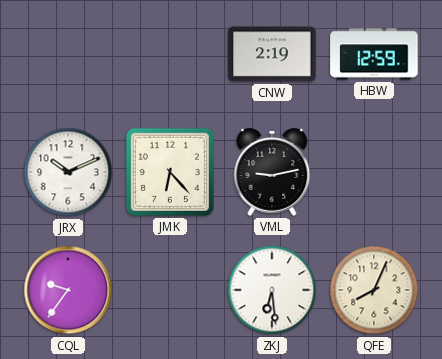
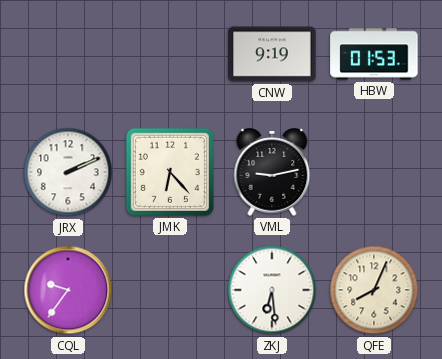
CNW: 2:19 -> 9:19
HBW: 12:59 -> 01:53
JRX: 10:11 -> 2:11
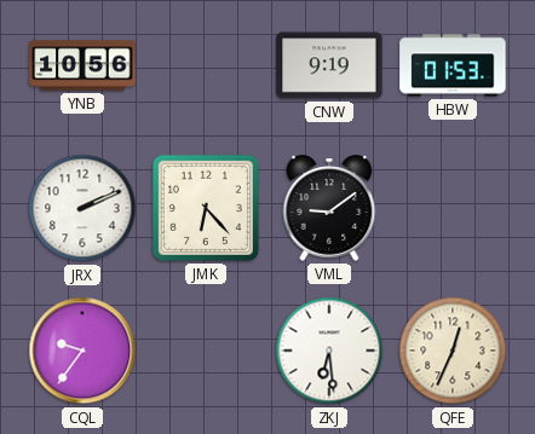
YNB: none -> 10:56
VML: 9:13 -> 9:09
QFE: 8:04 -> 12:34
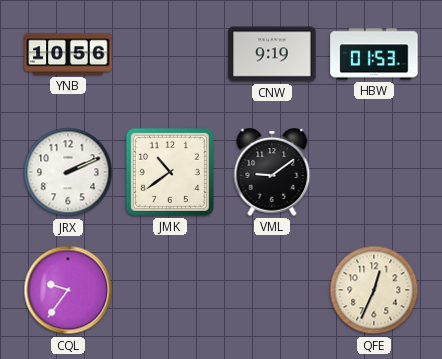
JMK: 6:23 -> 10:39
ZKJ: 6:29 -> none
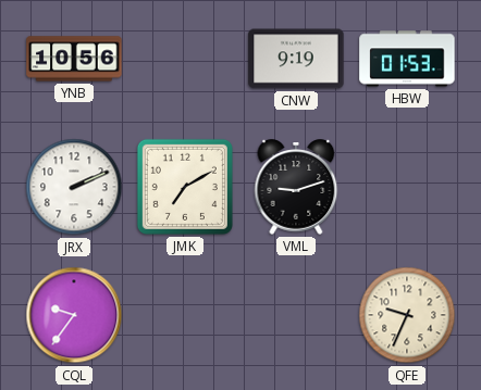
JMK: 10:39 -> 7:10
VML: 9:09 -> 9:12
QFE: 12:34 -> 9:34
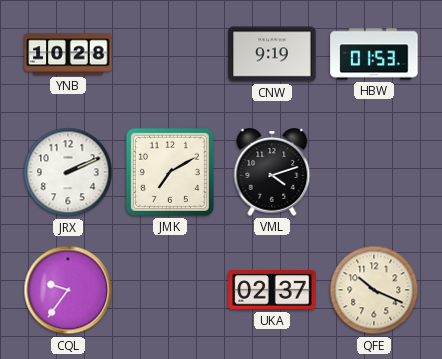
YNB: 10:56 -> 10:28
VML: 9:12 -> 4:12
UKA: none -> 02:37
QFE: 9:34 -> 10:19
